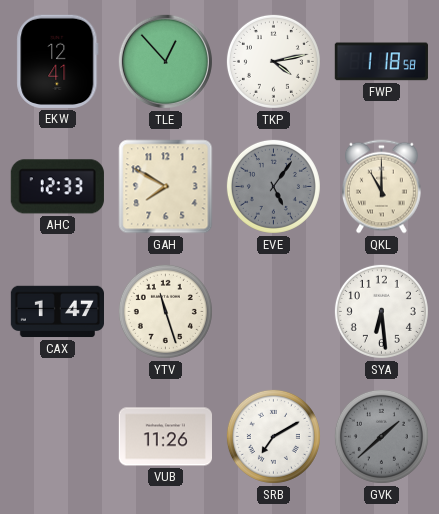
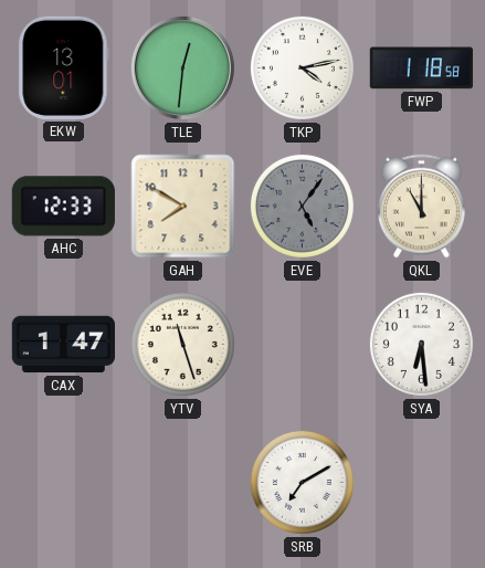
EKW: 12:41 -> 13:01
TLE: 12:53 -> 12:31
VUB: 11:26 -> none
GVK: 1:38 -> none
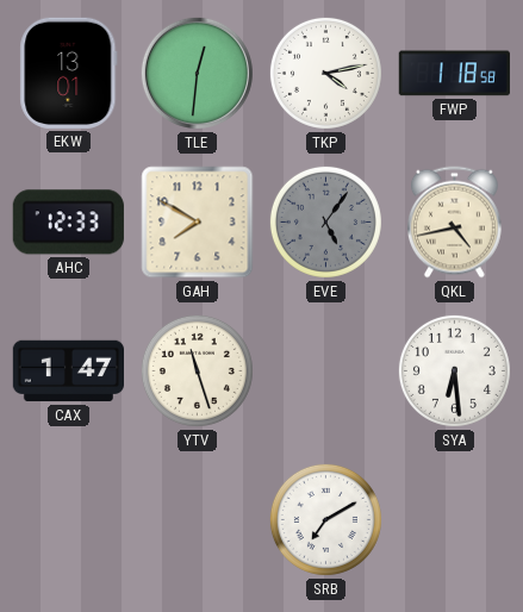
QKL: 11:00 -> 4:43
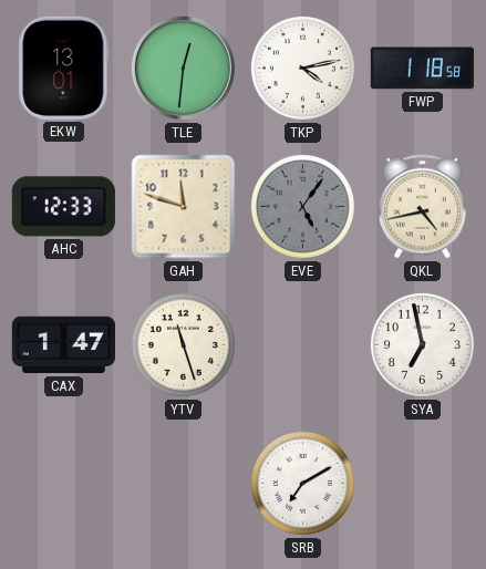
GAH: 7:50 -> 11:48
SYA: 6:29 -> 6:58
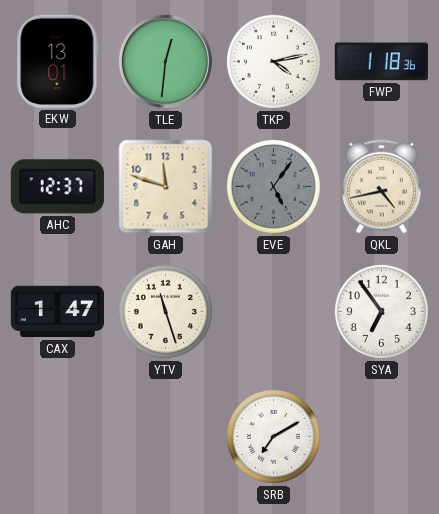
FWP: 1:18:58 -> 1:18:36
AHC: 12:33 -> 12:37
SYA: 6:58 -> 6:54
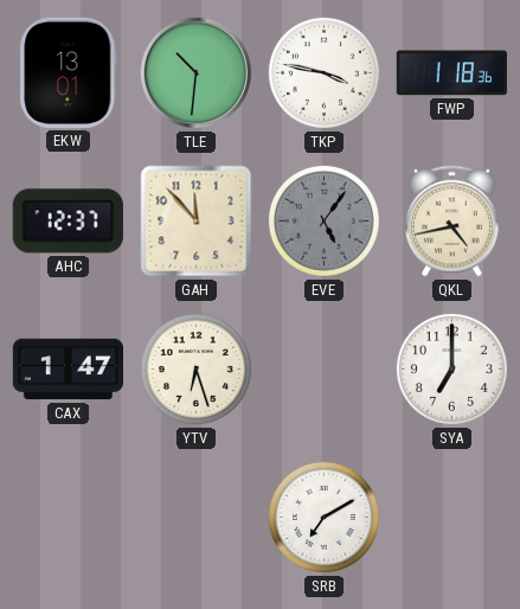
TLE: 12:31 -> 10:31
TKP: 4:13 -> 3:47
GAH: 11:48 -> 11:53
YTV: 11:27 -> 6:27
SYA: 6:54 -> 7:00
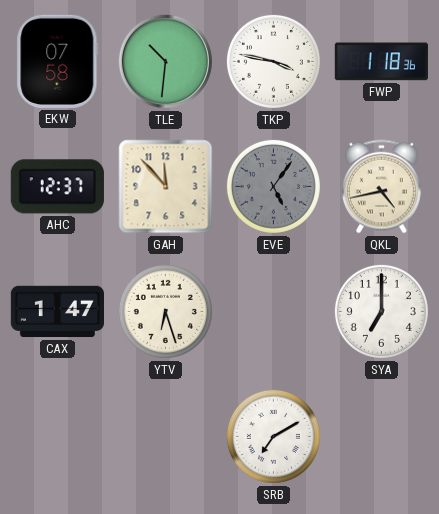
EKW: 13:01 -> 07:58
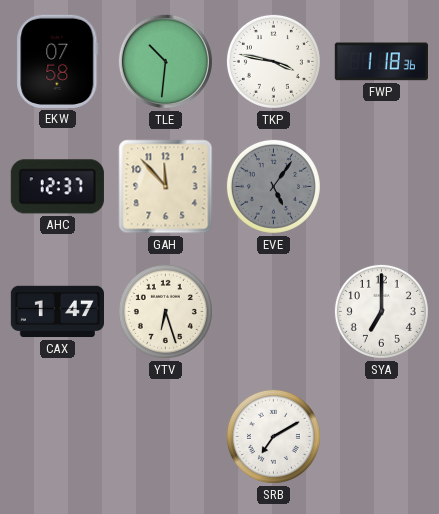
QKL: 4:43 -> none
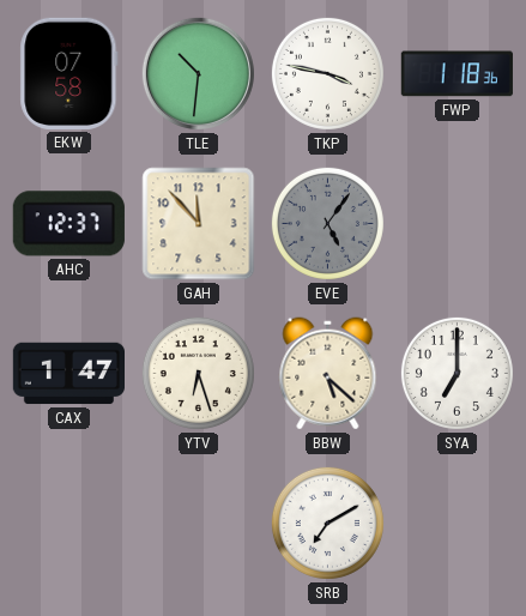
BBW: none -> 5:22
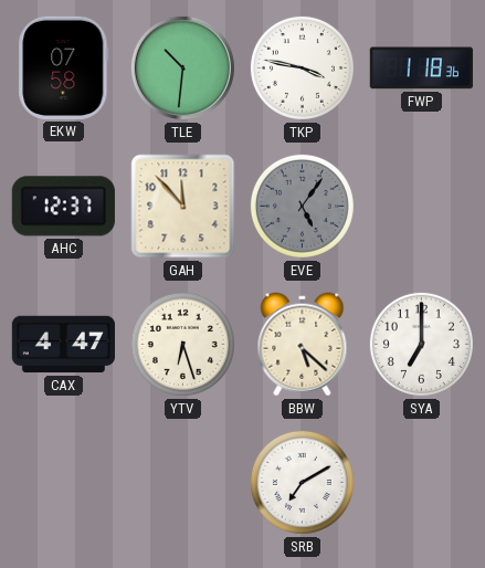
CAX: 1:47 -> 4:47
